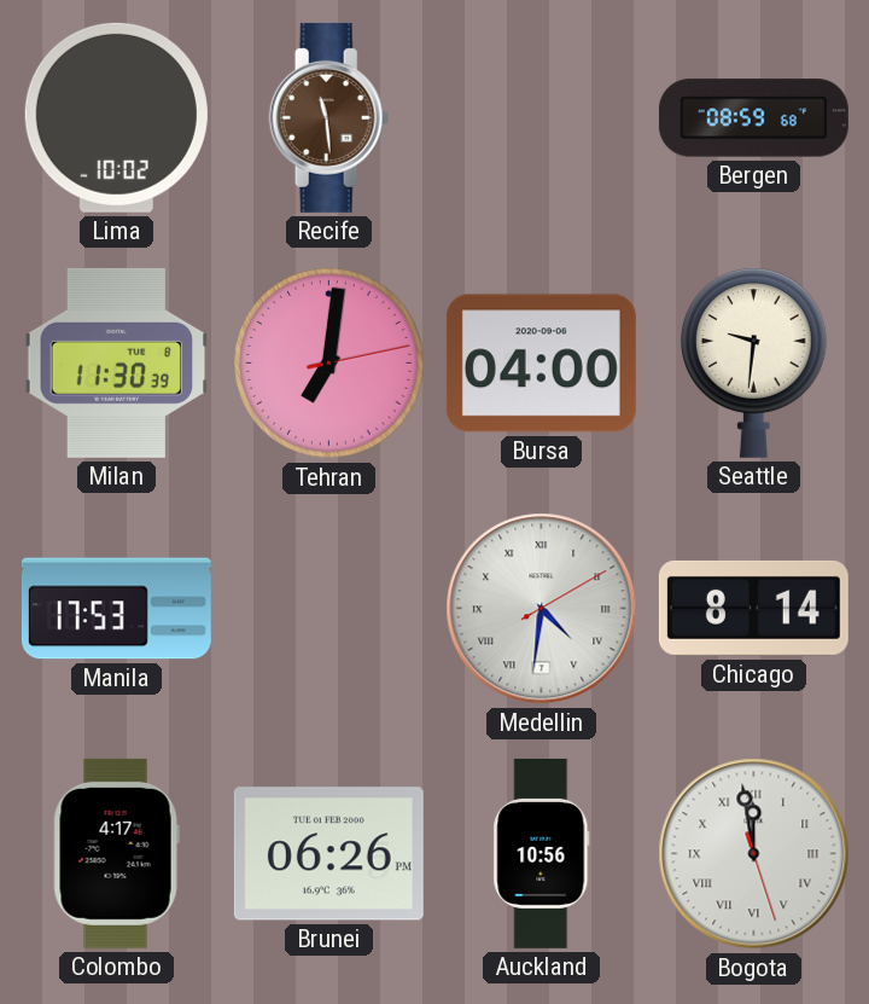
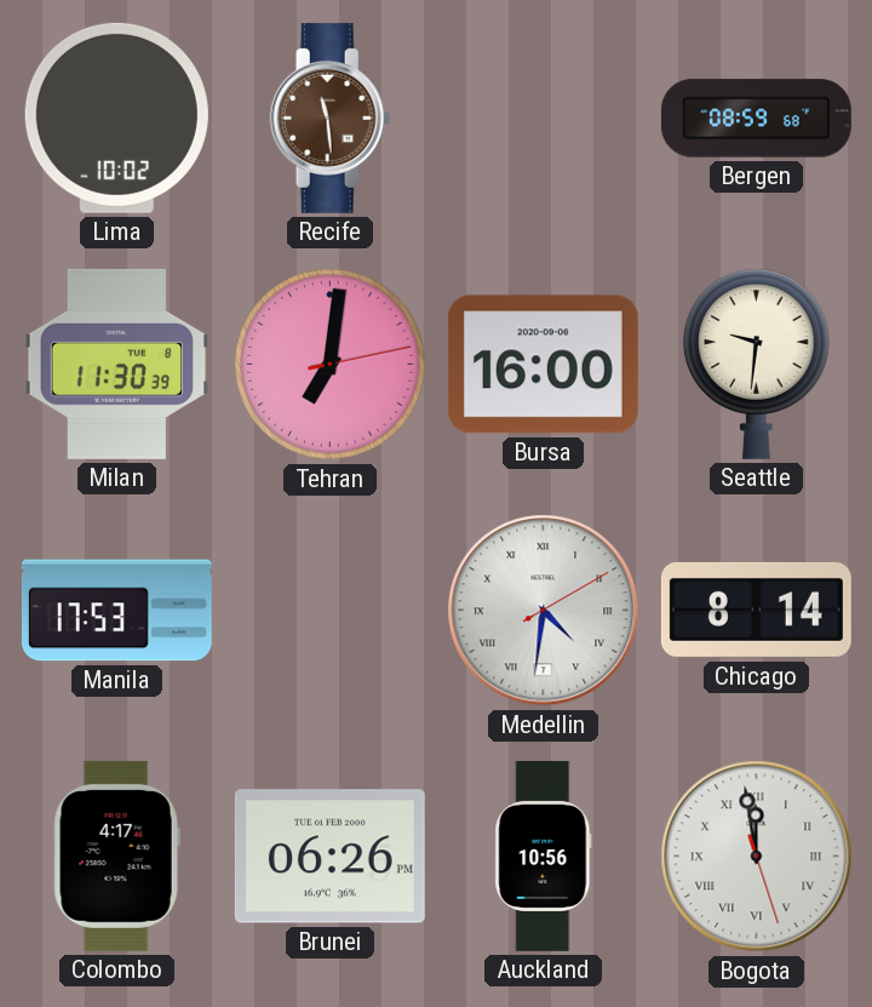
Bursa: 04:00 -> 16:00
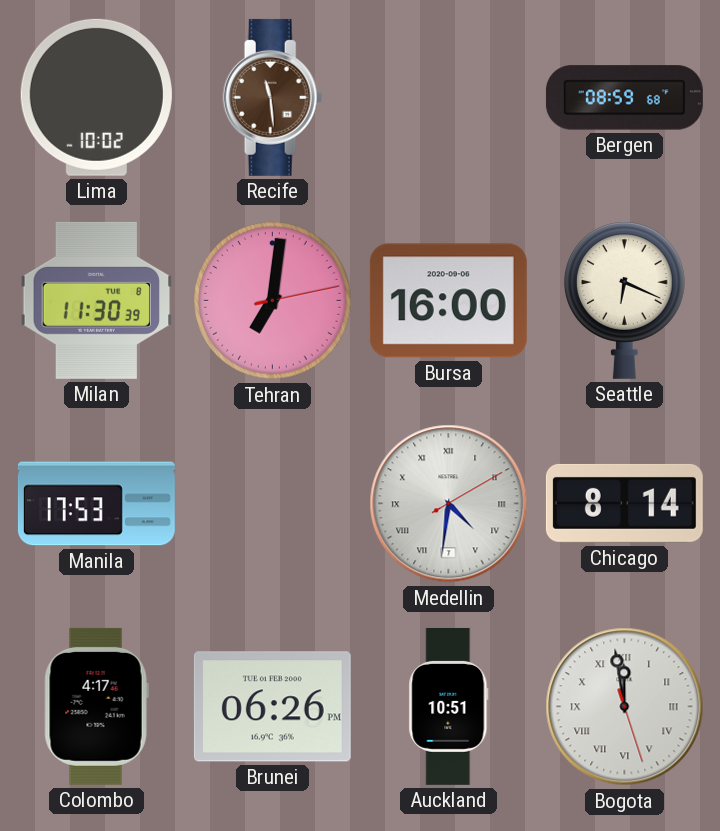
Seattle: 9:31 -> 6:19
Auckland: 10:56 -> 10:51
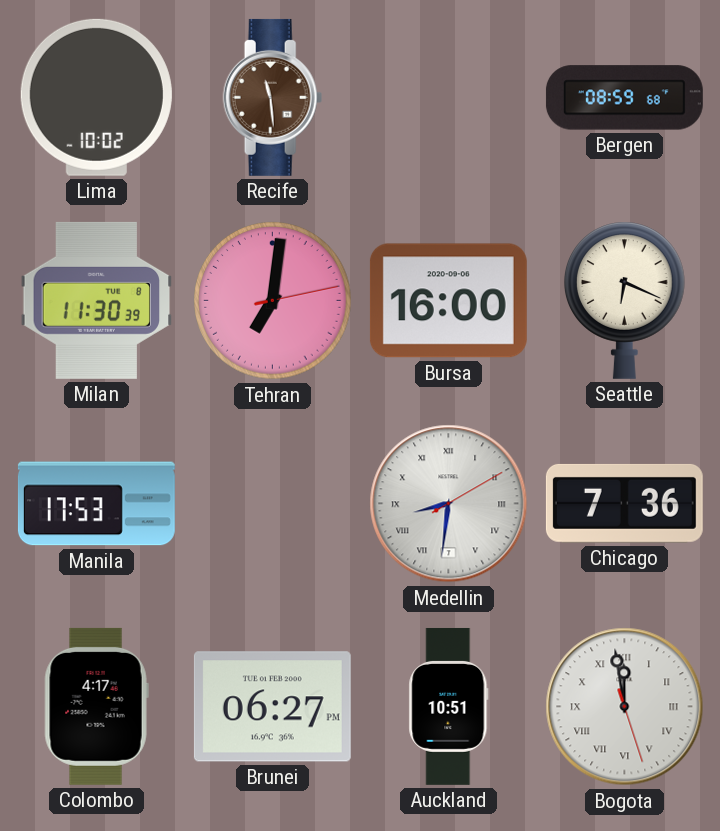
Medellin: 4:31 -> 8:31
Chicago: 8:14 -> 7:36
Brunei: 06:26 -> 06:27
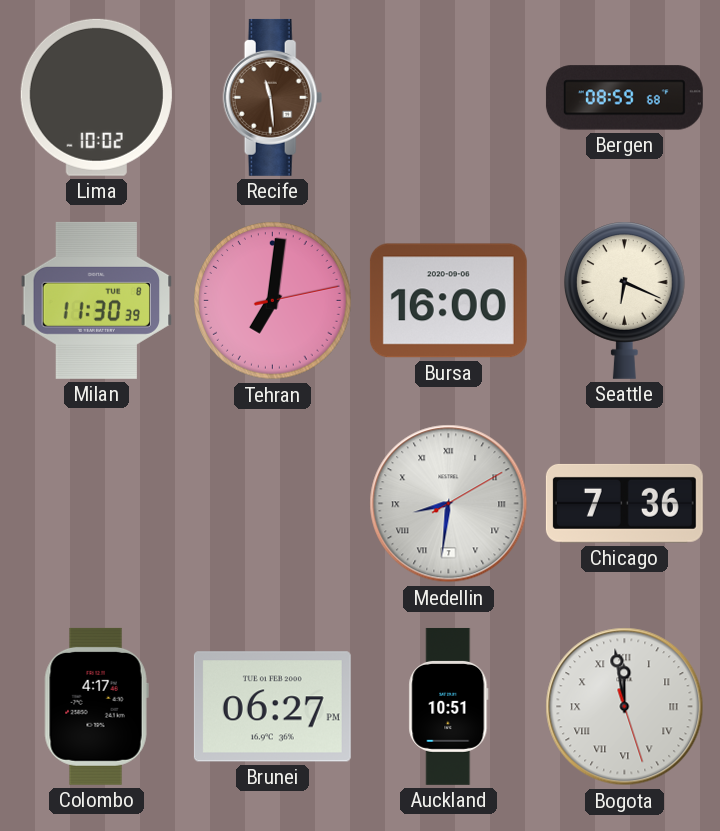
Manila: 17:53 -> none
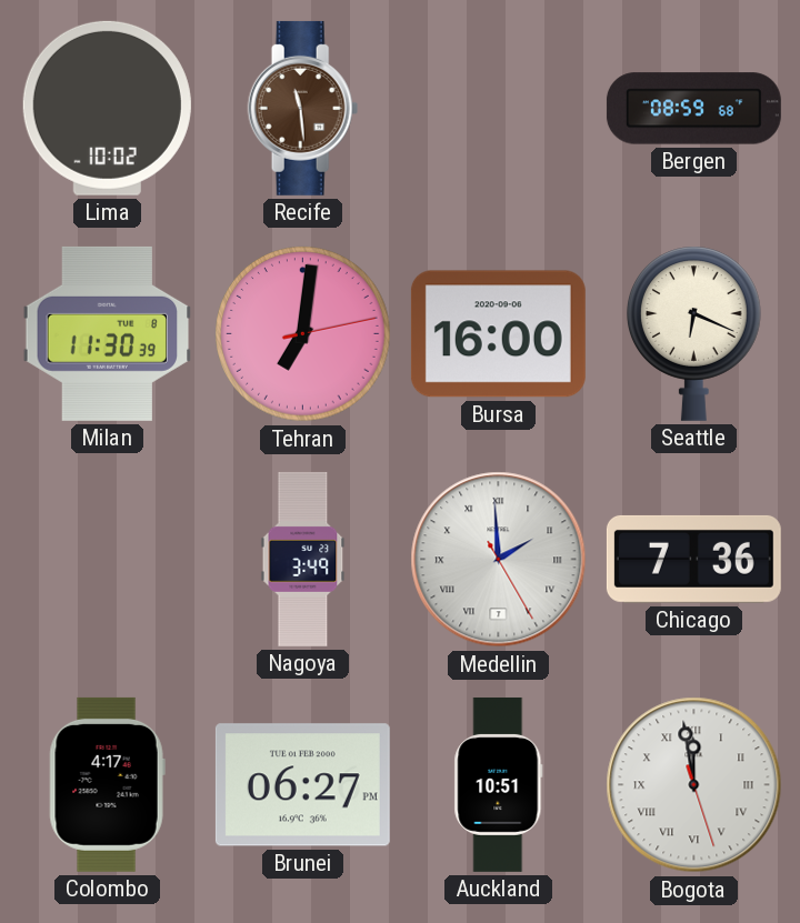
Nagoya: none -> 3:49
Medellin: 8:31 -> 1:59
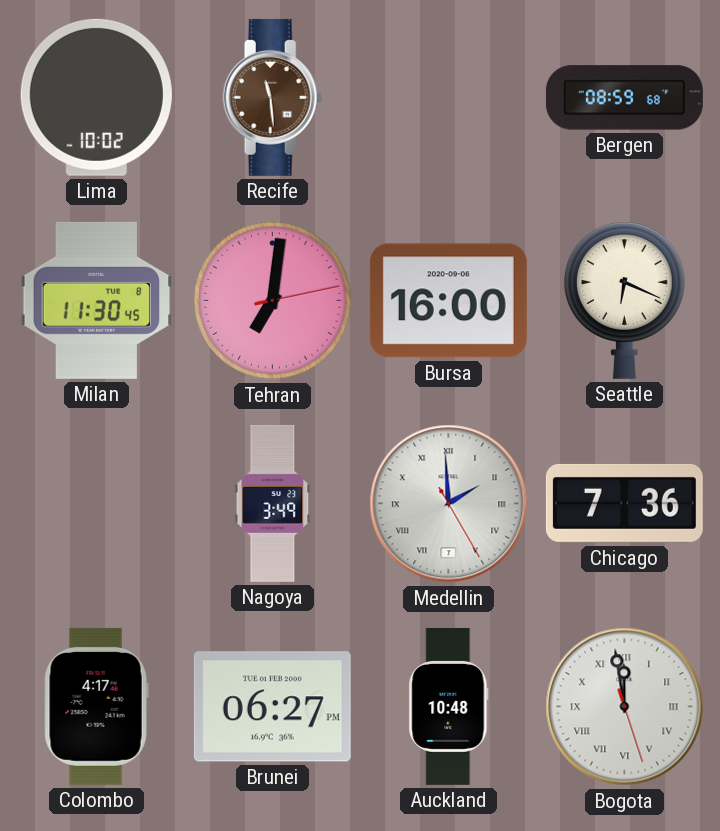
Milan: 11:30:39 -> 11:30:45
Auckland: 10:51 -> 10:48
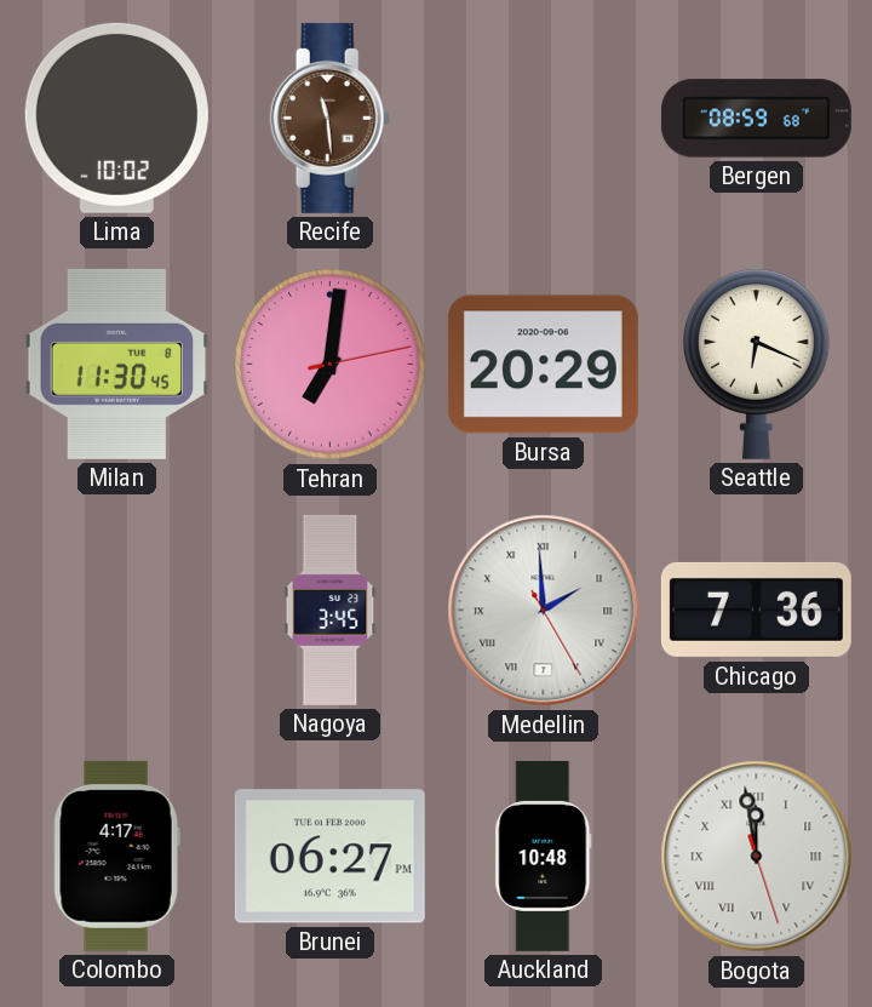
Bursa: 16:00 -> 20:29
Nagoya: 3:49 -> 3:45
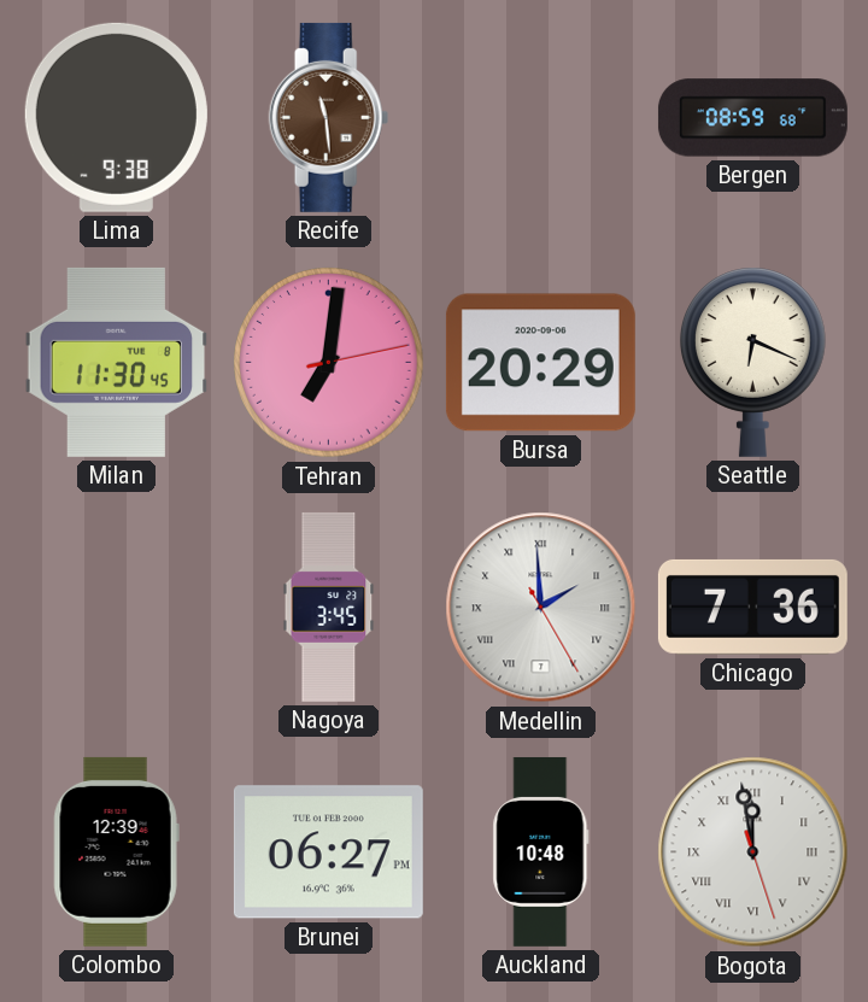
Lima: 10:02 -> 9:38
Colombo: 4:17 -> 12:39
